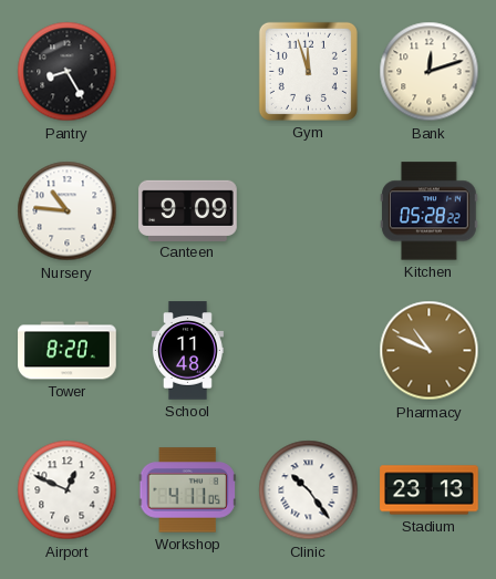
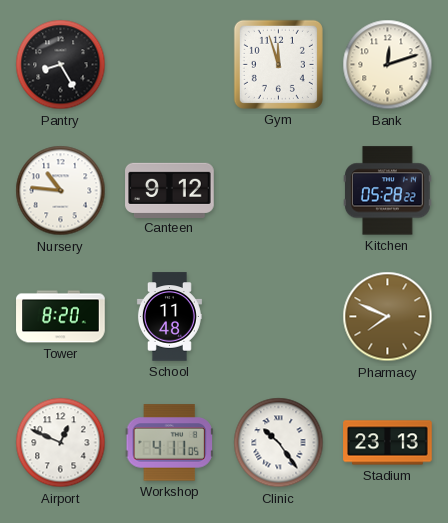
Canteen: 9:09 -> 9:12
Pharmacy: 10:49 -> 7:49
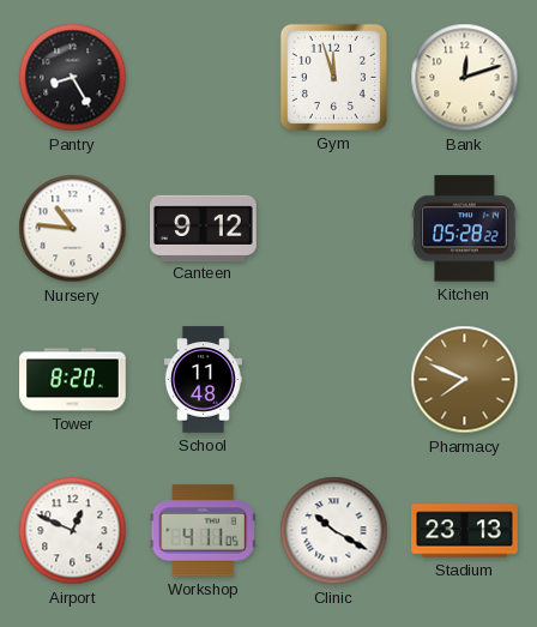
Clinic: 10:24 -> 10:20
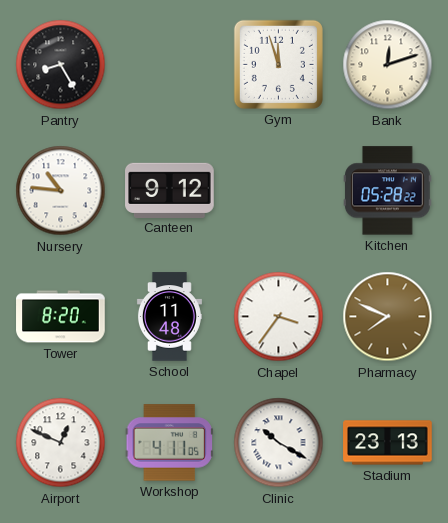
Chapel: none -> 3:36
